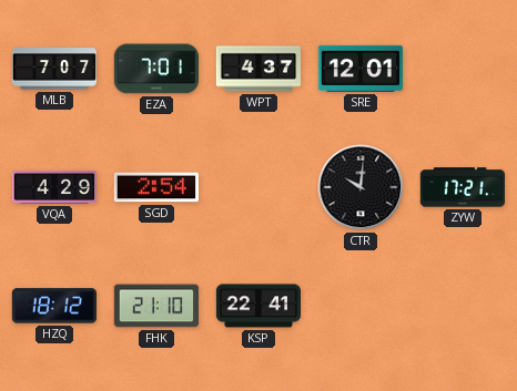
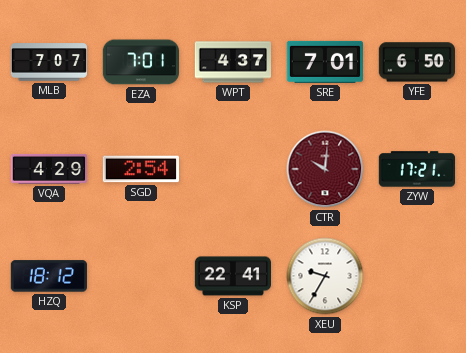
SRE: 12:01 -> 7:01
YFE: none -> 6:50
CTR dial: black -> burgundy
FHK: 21:10 -> none
XEU: none -> 9:35
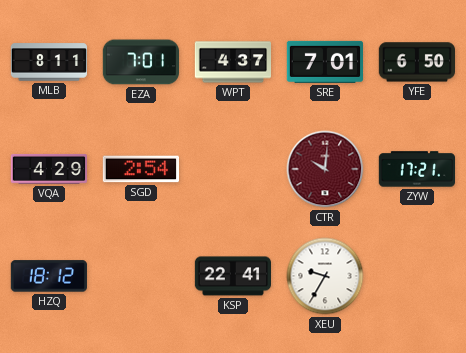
MLB: 7:07 -> 8:11
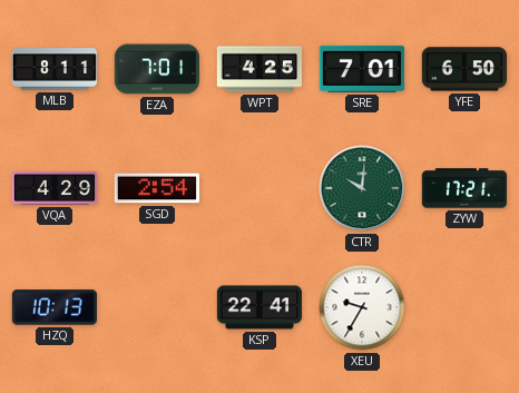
WPT: 4:37 -> 4:25
CTR dial: burgundy -> green
HZQ: 18:12 -> 10:13
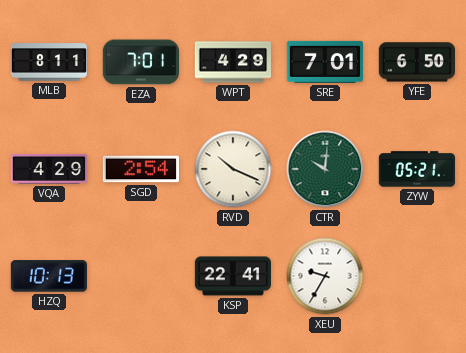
WPT: 4:25 -> 4:29
RVD: none -> 10:19
ZYW: 17:21 -> 05:21
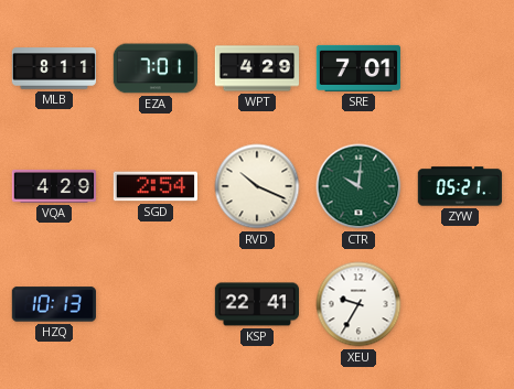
YFE: 6:50 -> none
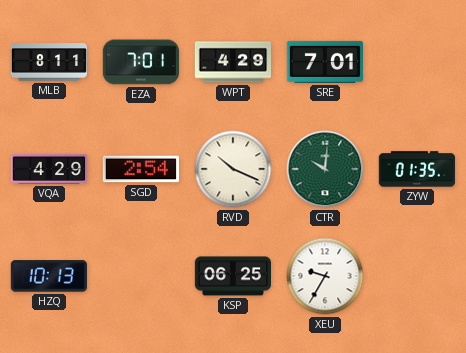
ZYW: 05:21 -> 01:35
KSP: 22:41 -> 06:25
